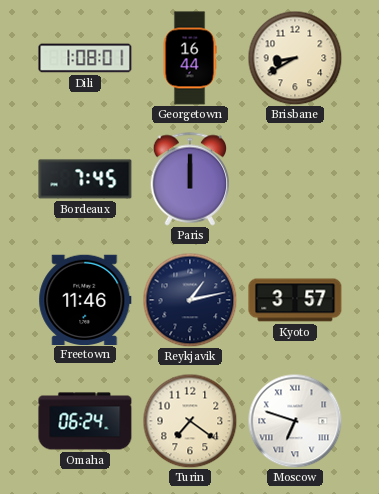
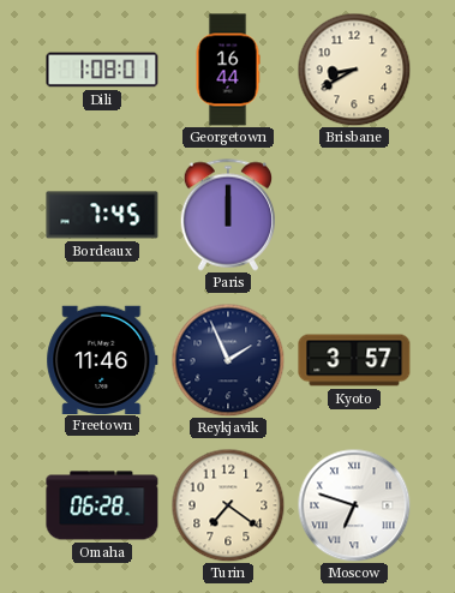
Reykjavik: 1:13 -> 1:56
Omaha: 06:24 -> 06:28
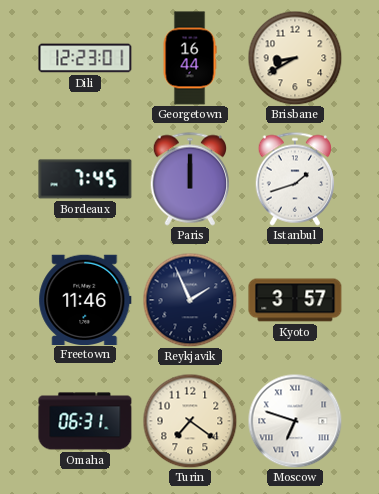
Dili: 1:08 -> 12:23
Istanbul: none -> 1:42
Omaha: 06:28 -> 06:31
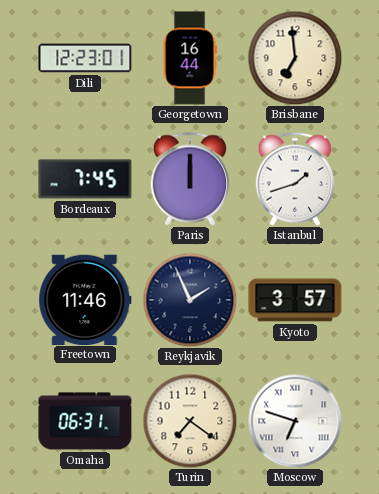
Brisbane: 8:40 -> 6:59
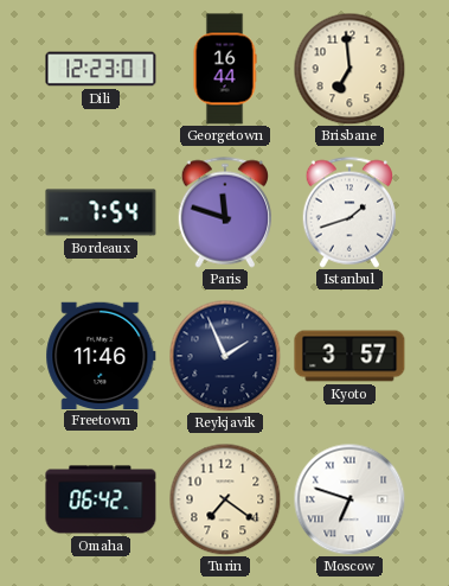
Bordeaux: 7:45 -> 7:54
Paris: 12:00 -> 11:48
Omaha: 06:31 -> 06:42
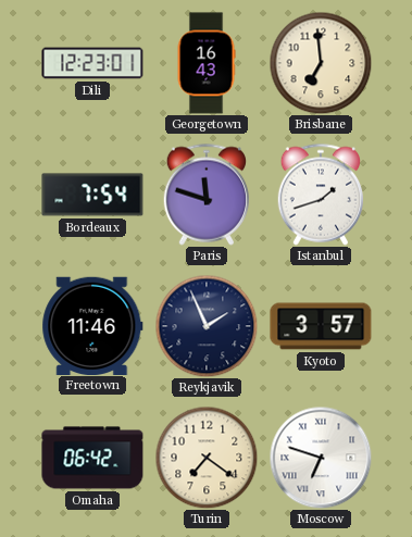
Georgetown: 16:44 -> 16:43
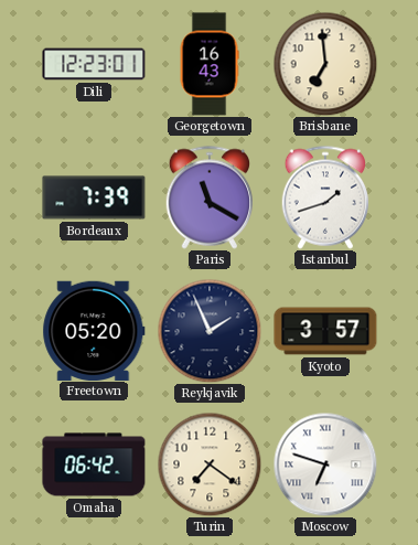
Bordeaux: 7:54 -> 7:39
Paris: 11:48 -> 11:20
Freetown: 11:46 -> 05:20
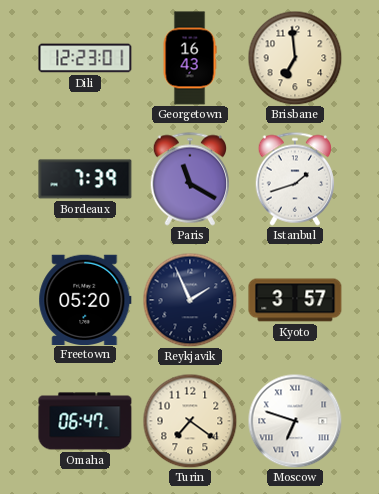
Omaha: 06:42 -> 06:47
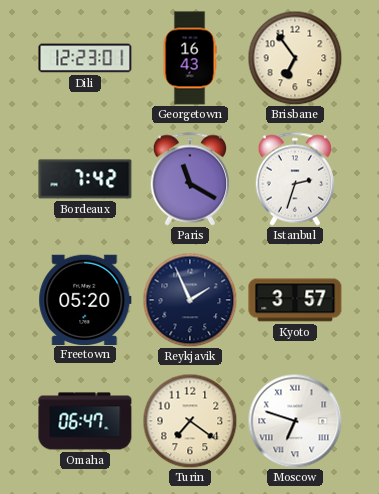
Brisbane: 6:59 -> 6:54
Bordeaux: 7:39 -> 7:42
Istanbul: 1:42 -> 2:33
